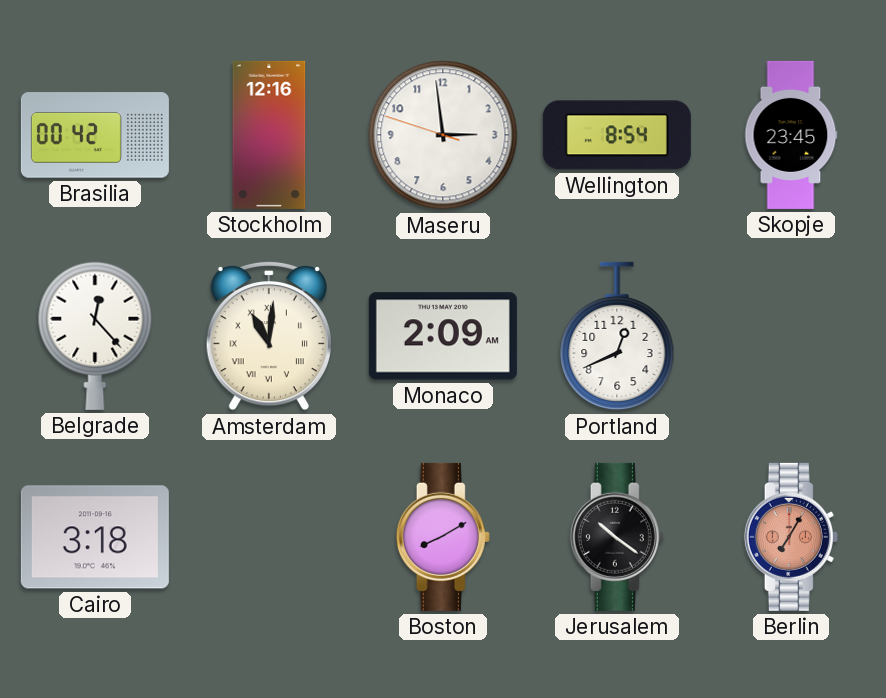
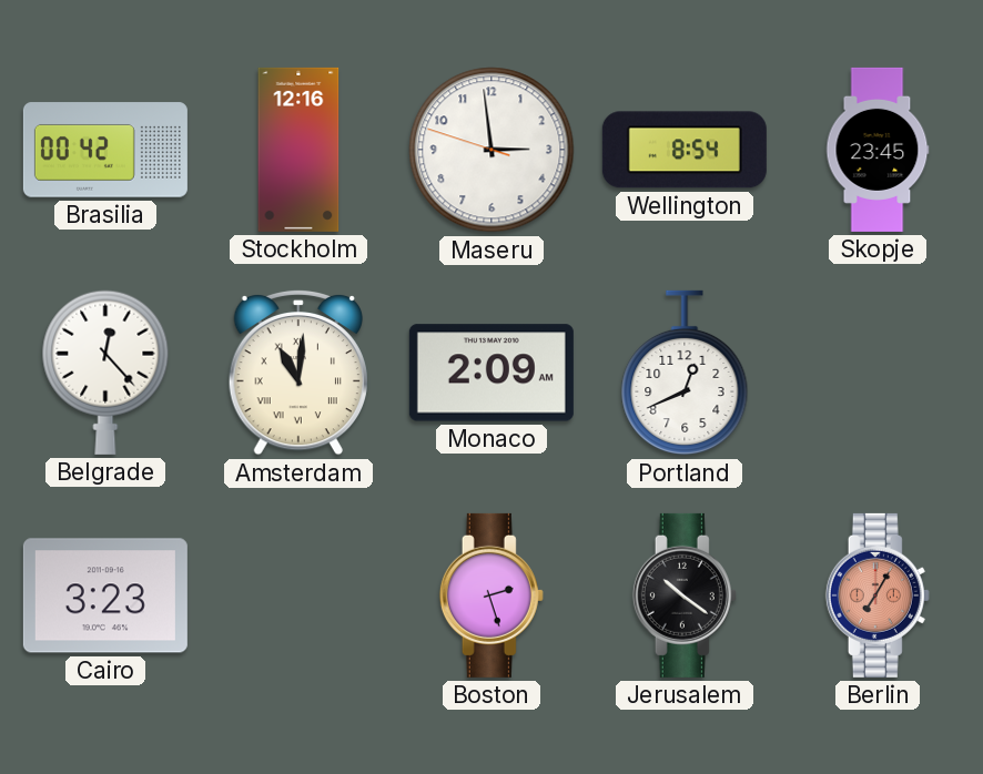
Cairo: 3:18 -> 3:23
Boston: 8:10 -> 2:27
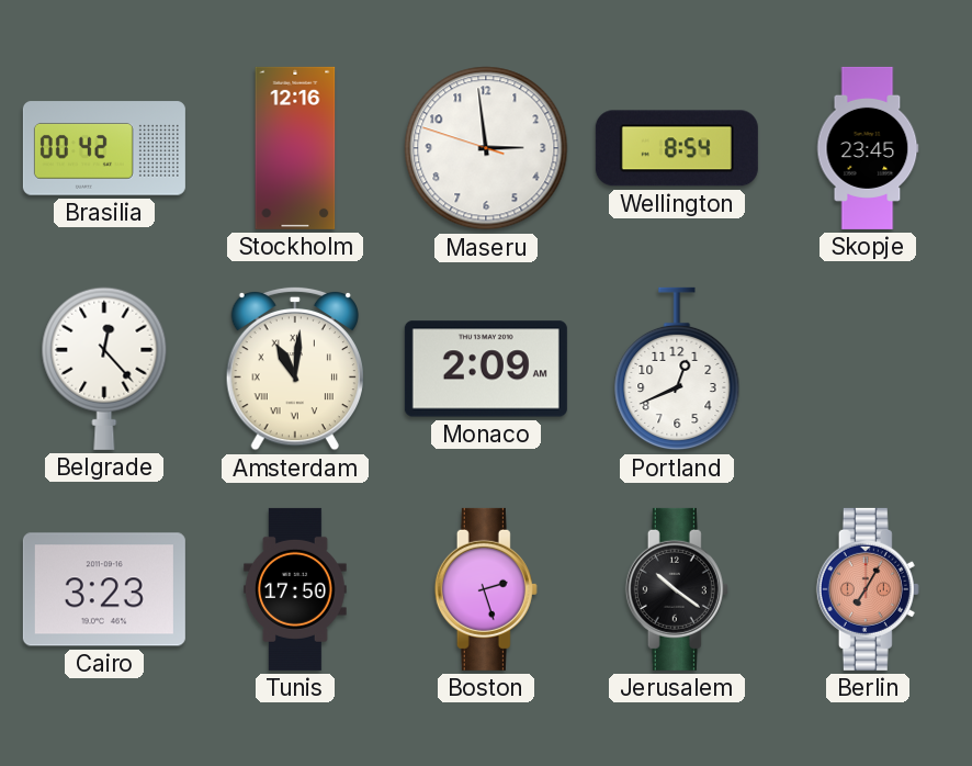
Tunis: none -> 17:50
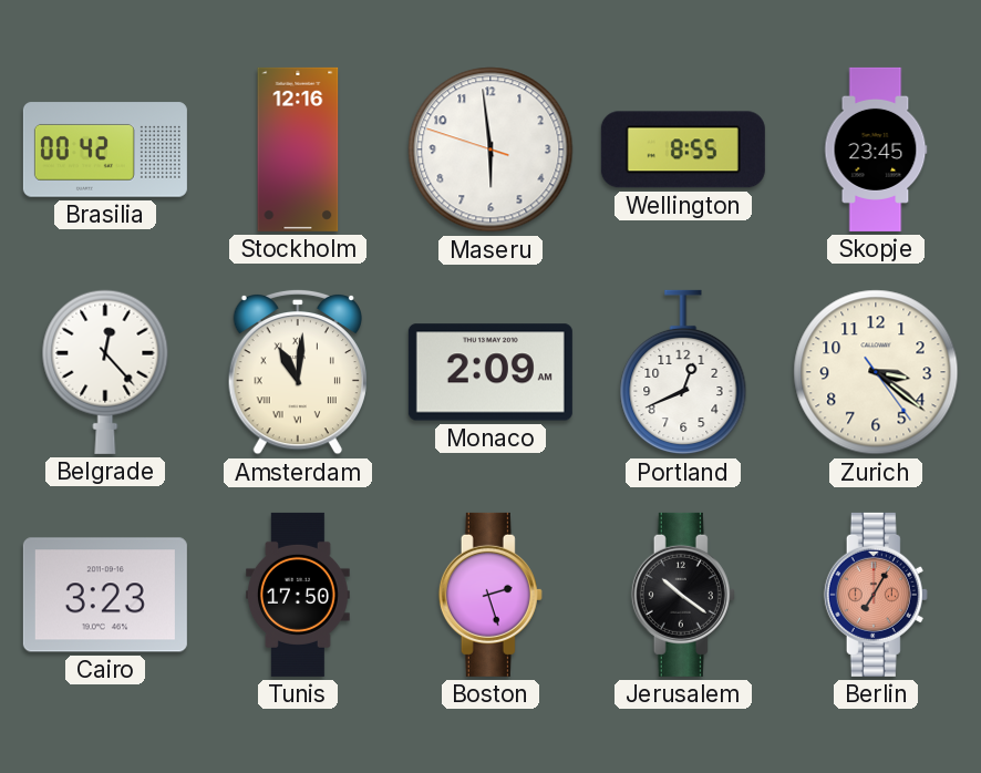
Maseru: 2:58 -> 5:58
Wellington: 8:54 -> 8:55
Zurich: none -> 3:21
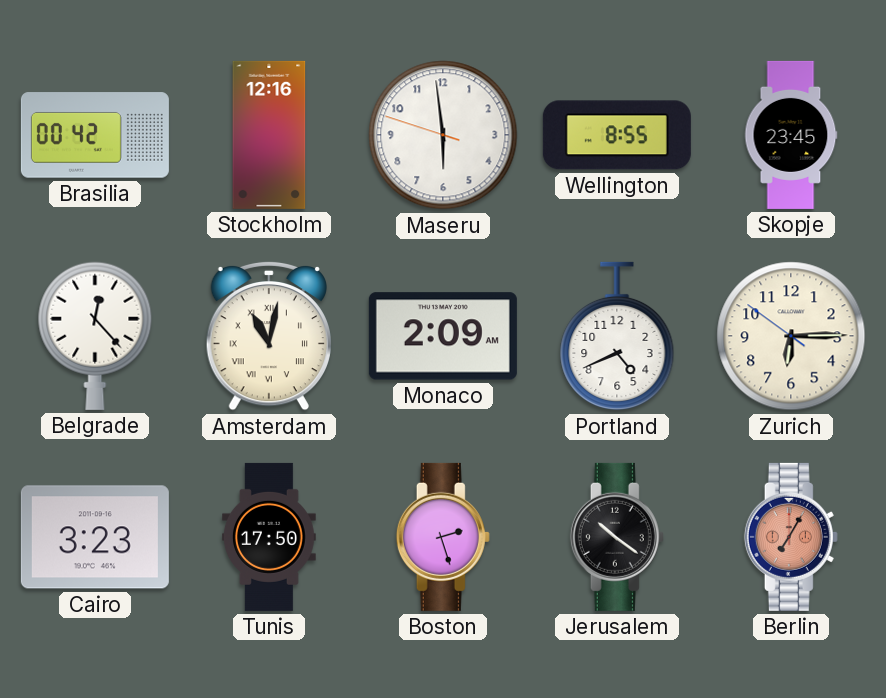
Amsterdam: 11:01 -> 11:02
Portland: 12:41 -> 4:41
Zurich: 3:21 -> 6:14
